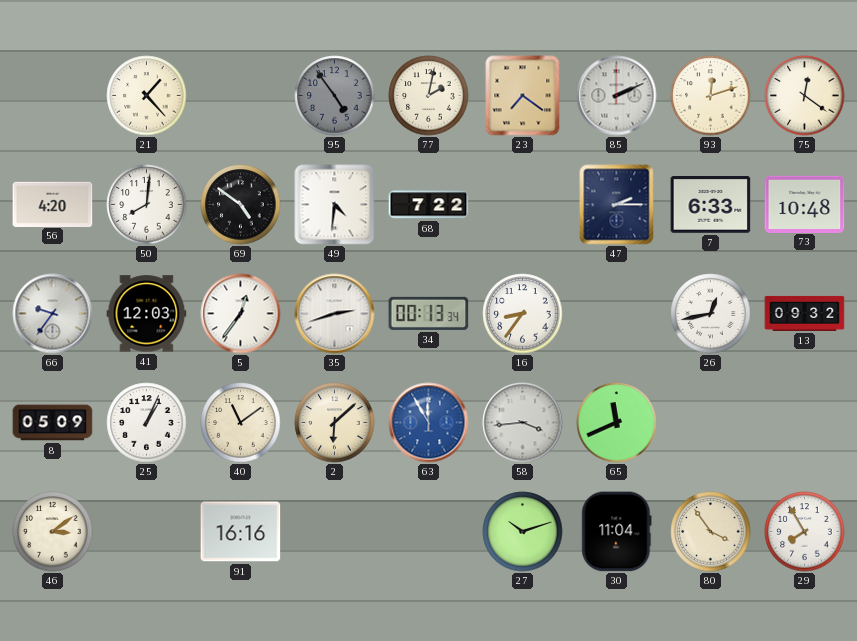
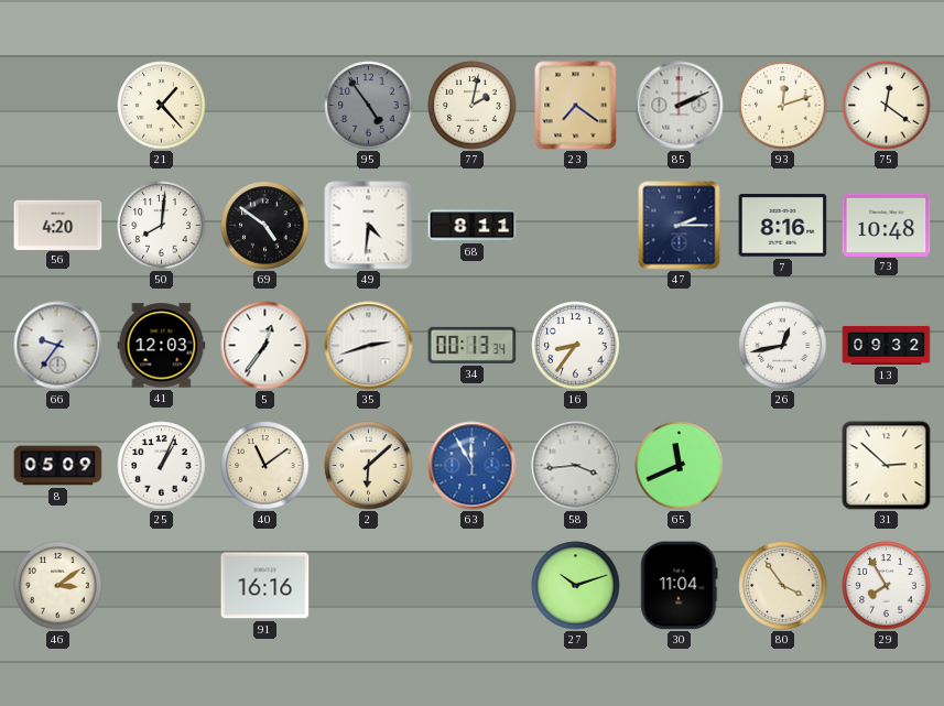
68: 7:22 -> 8:11
7: 6:33 -> 8:16
31: none -> 2:52
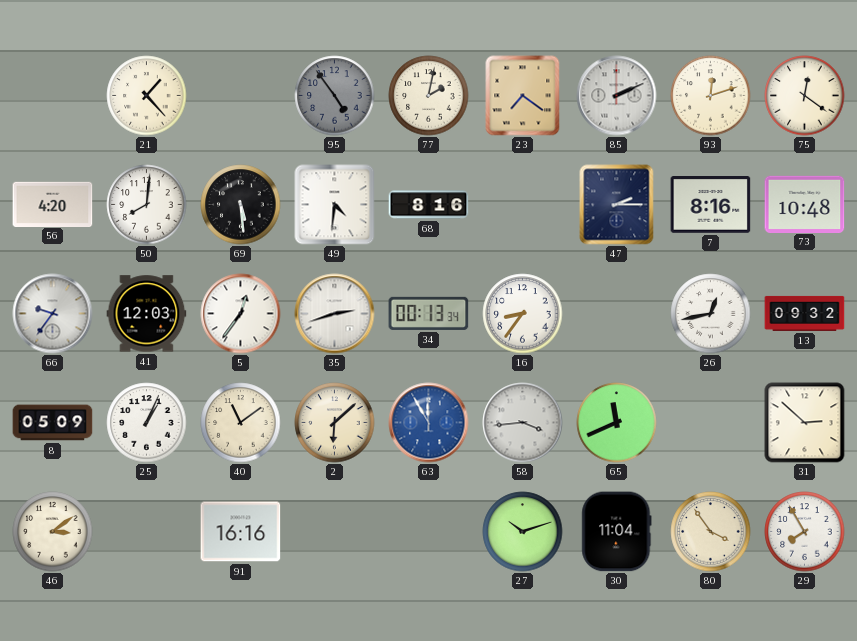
69: 4:51 -> 5:29
68: 8:11 -> 8:16
